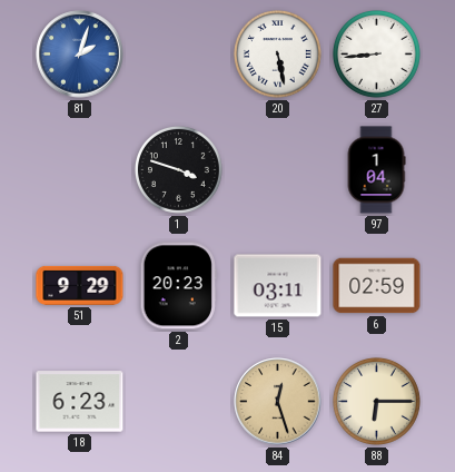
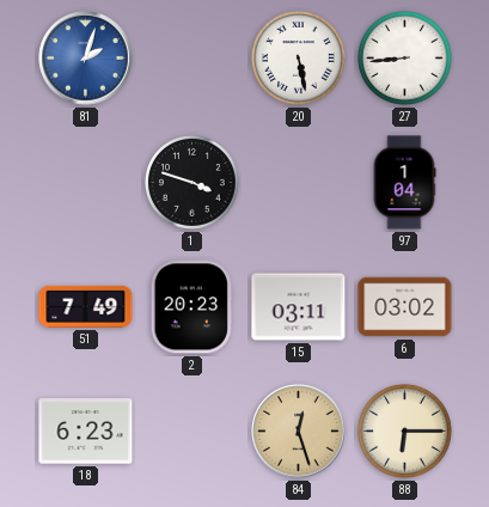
51: 9:29 -> 7:49
6: 02:59 -> 03:02
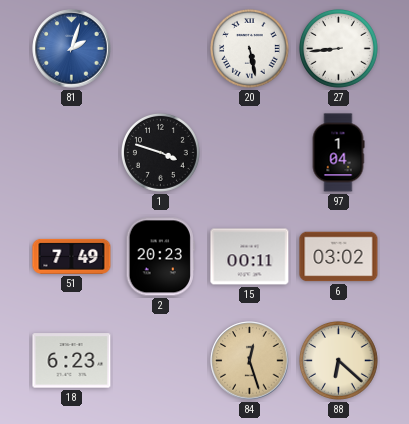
15: 03:11 -> 00:11
88: 6:15 -> 6:22
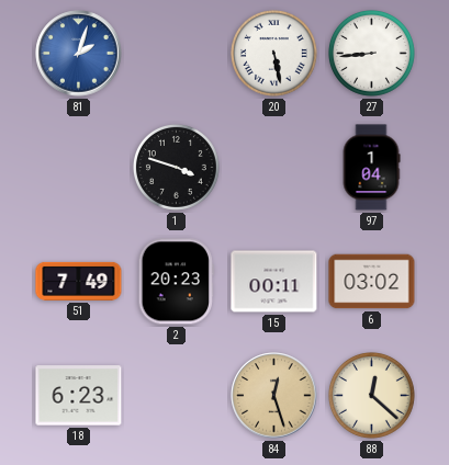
88: 6:22 -> 12:22
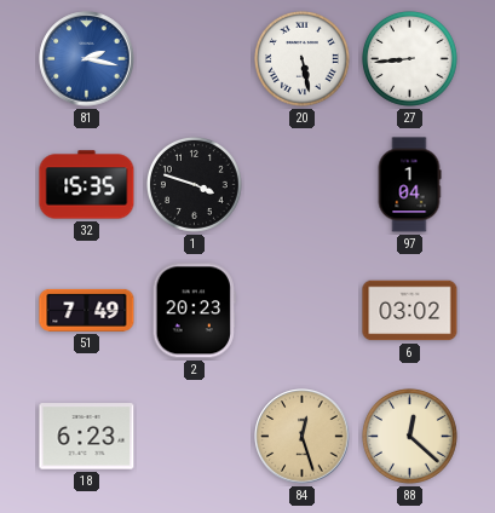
81: 2:03 -> 2:17
32: none -> 15:35
15: 00:11 -> none
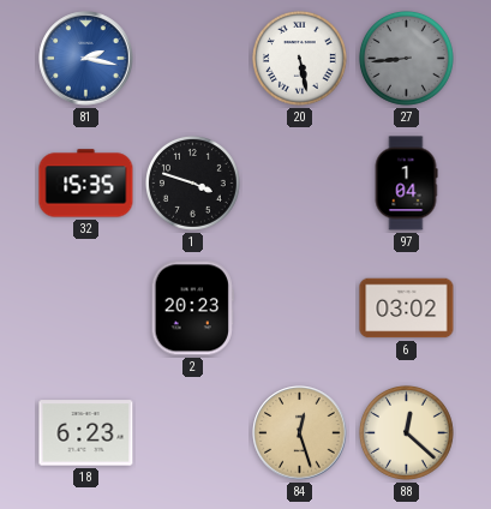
27 dial: white -> grey
51: 7:49 -> none
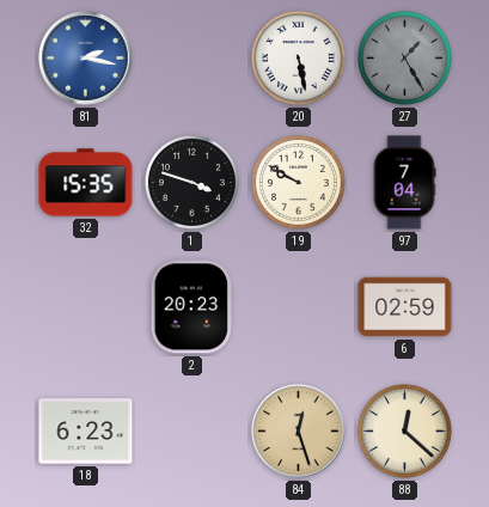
27: 8:44 -> 1:25
19: none -> 9:50
97: 1:04 -> 7:04
6: 03:02 -> 02:59
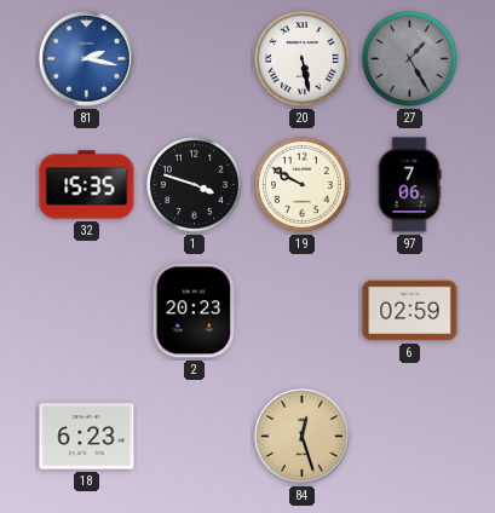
97: 7:04 -> 7:06
88: 12:22 -> none
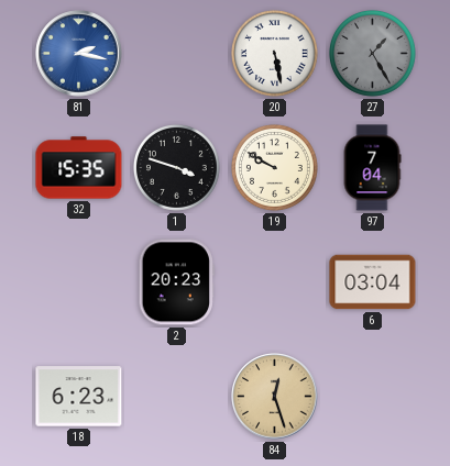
97: 7:06 -> 7:04
6: 02:59 -> 03:04
